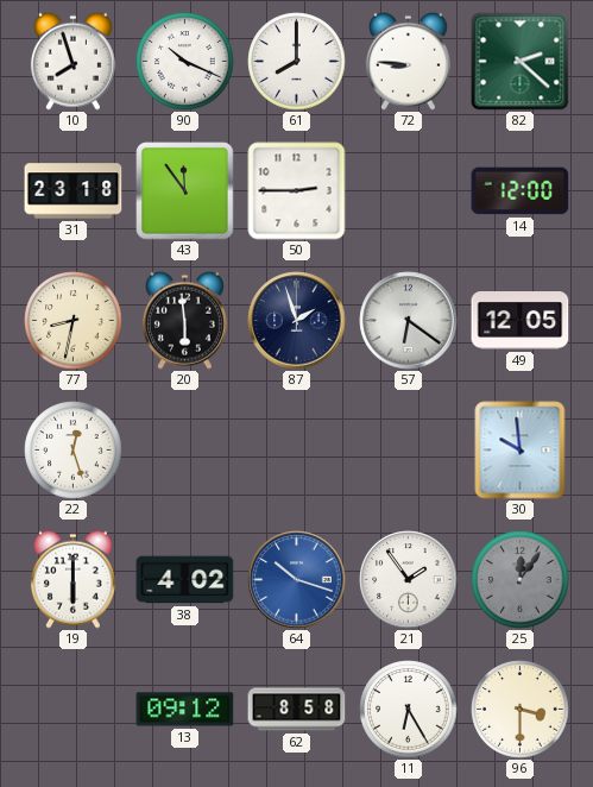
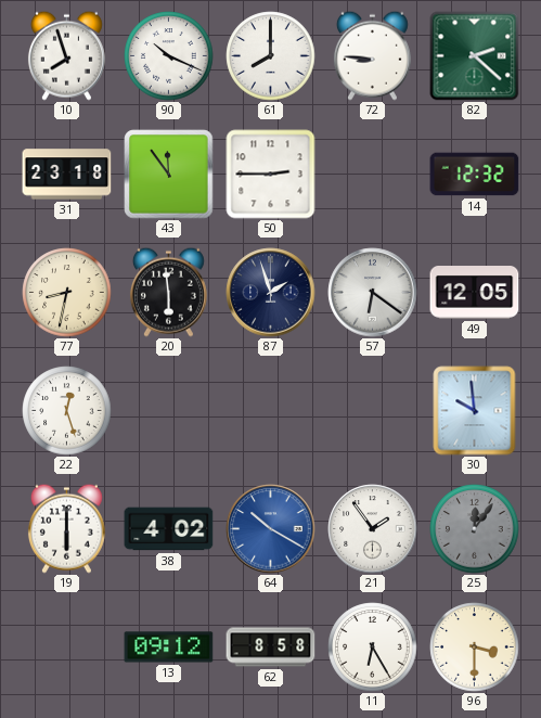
14: 12:00 -> 12:32
64: 10:18 -> 10:20
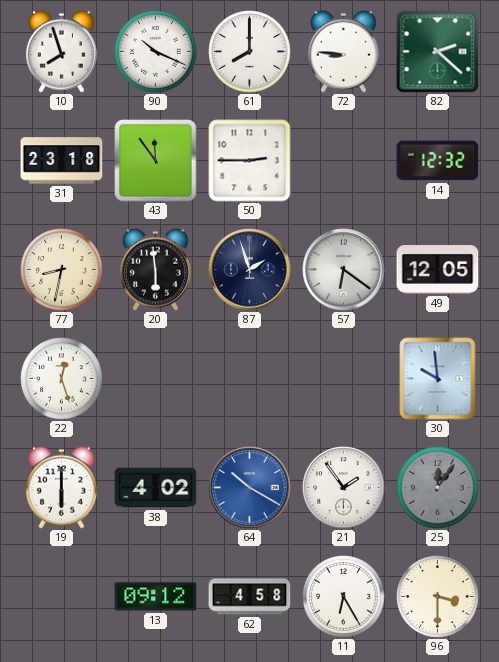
62: 8:58 -> 4:58
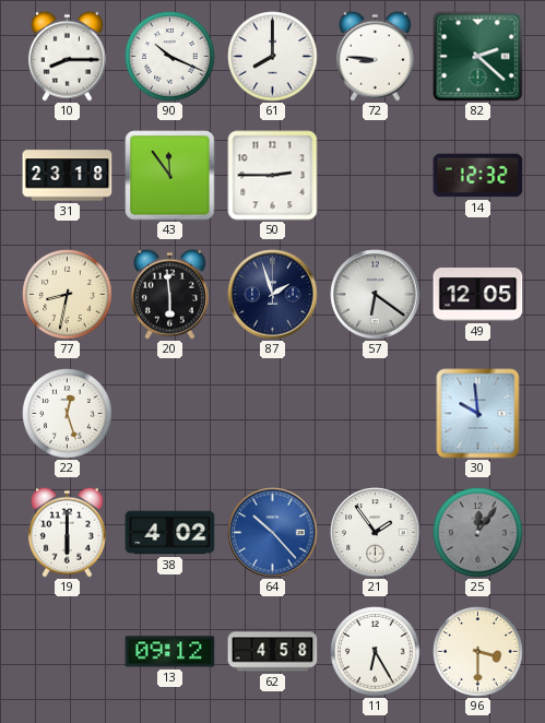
10: 7:57 -> 8:15
64: 10:20 -> 10:23
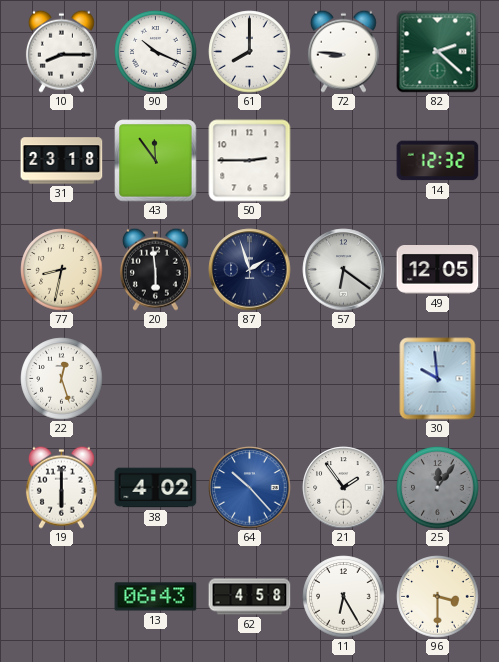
13: 09:12 -> 06:43
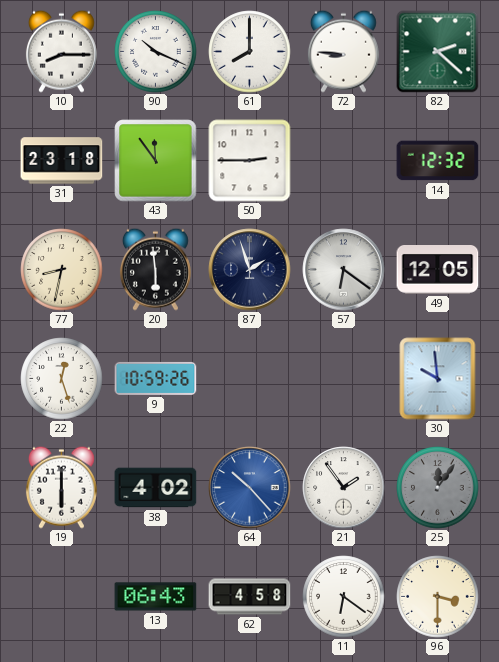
9: none -> 10:59
11: 6:25 -> 6:21
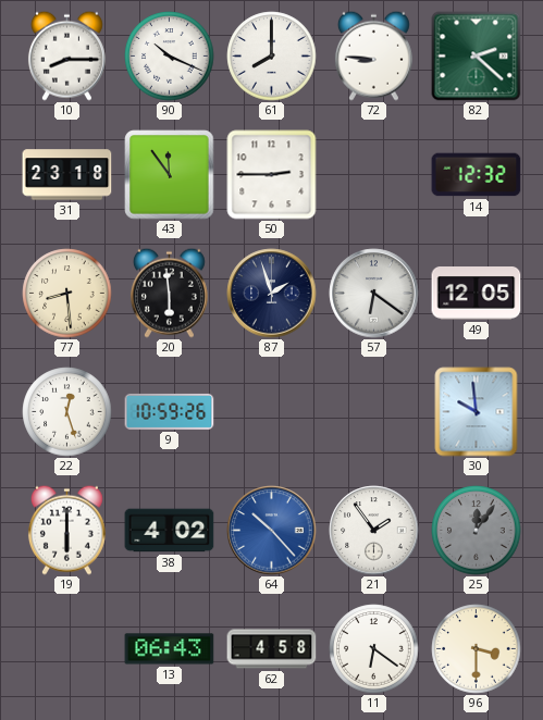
77: 8:32 -> 8:29
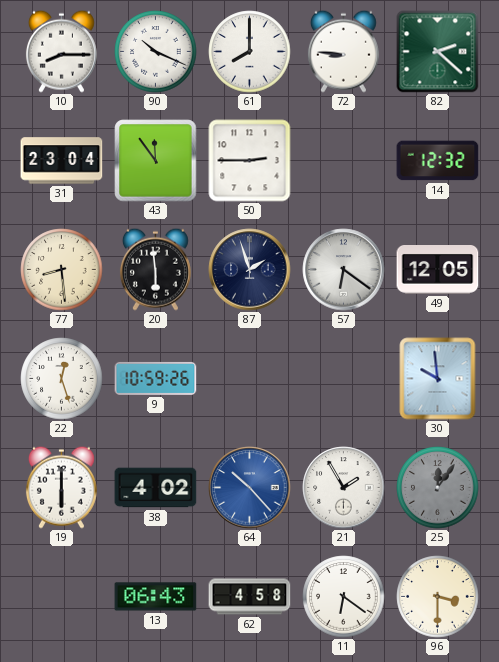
31: 23:18 -> 23:04
21: 1:54 -> 1:55
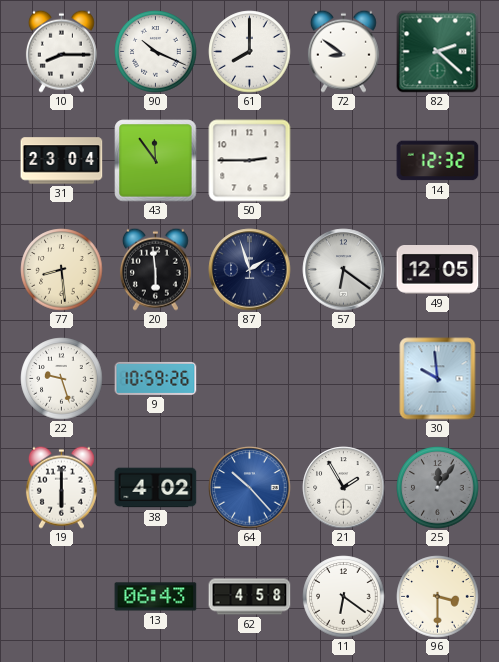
72: 8:46 -> 8:51
22: 12:27 -> 9:27
